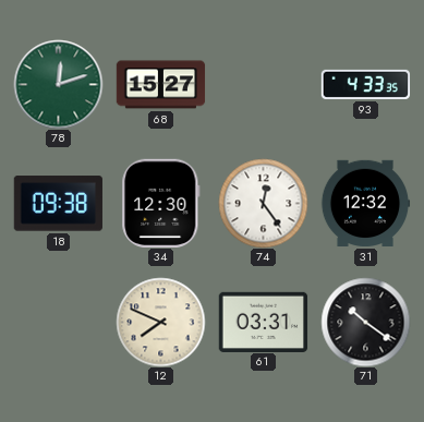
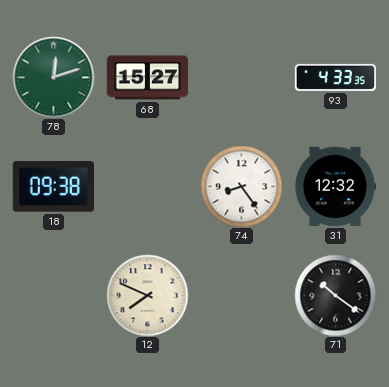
34: 12:30 -> none
74: 12:24 -> 8:24
61: 03:31 -> none
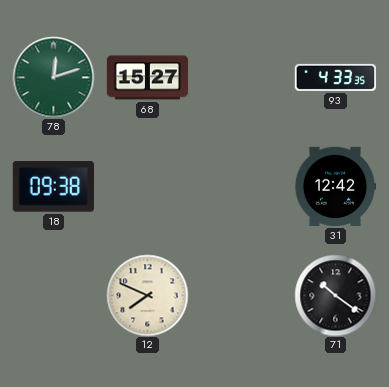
74: 8:24 -> none
31: 12:32 -> 12:42
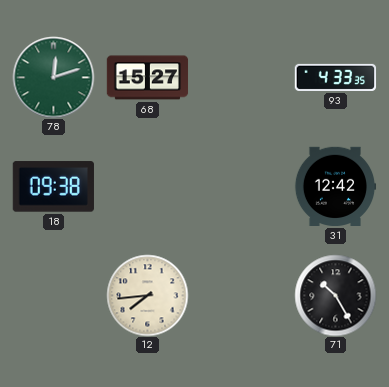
12: 7:49 -> 7:44
71: 10:21 -> 10:25
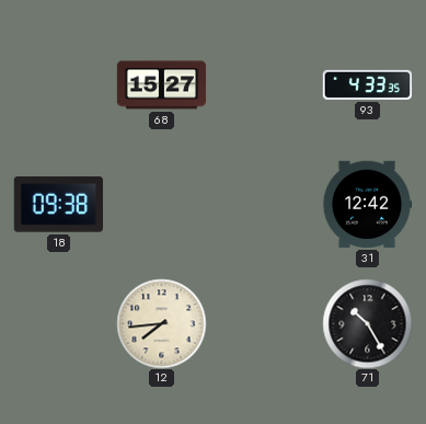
78: 12:12 -> none
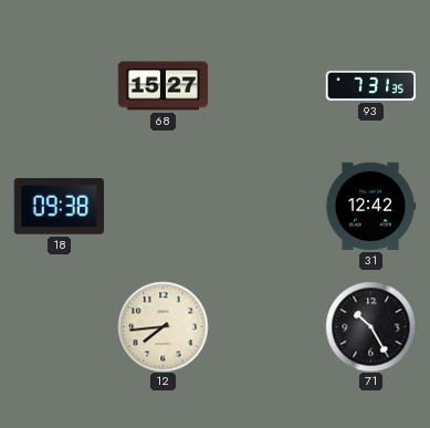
93: 4:33 -> 7:31
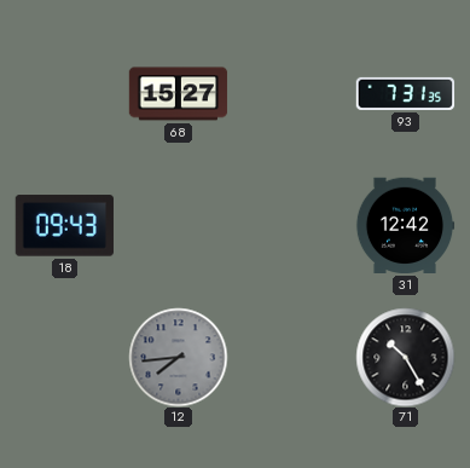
18: 09:38 -> 09:43
12 dial: cream -> grey
